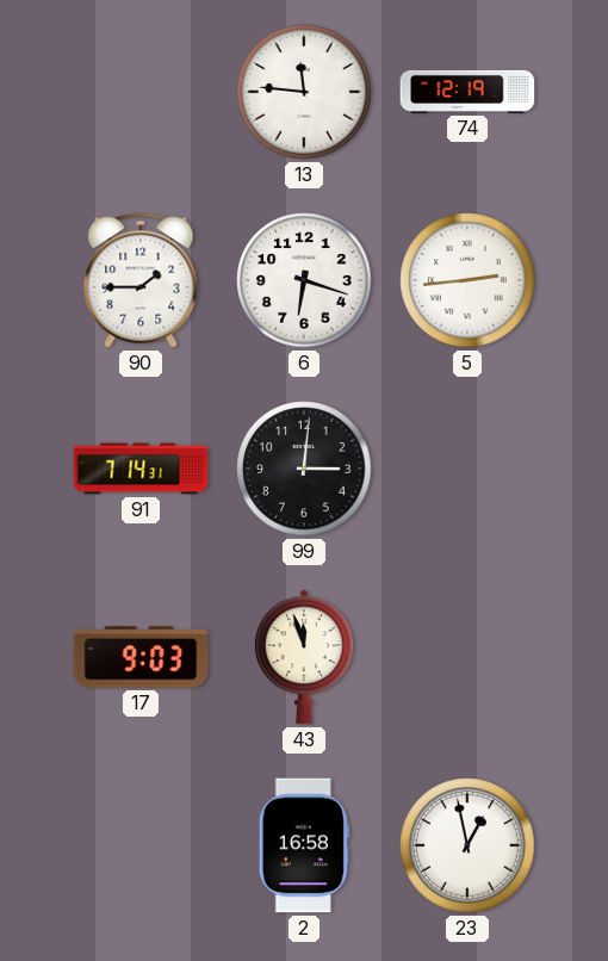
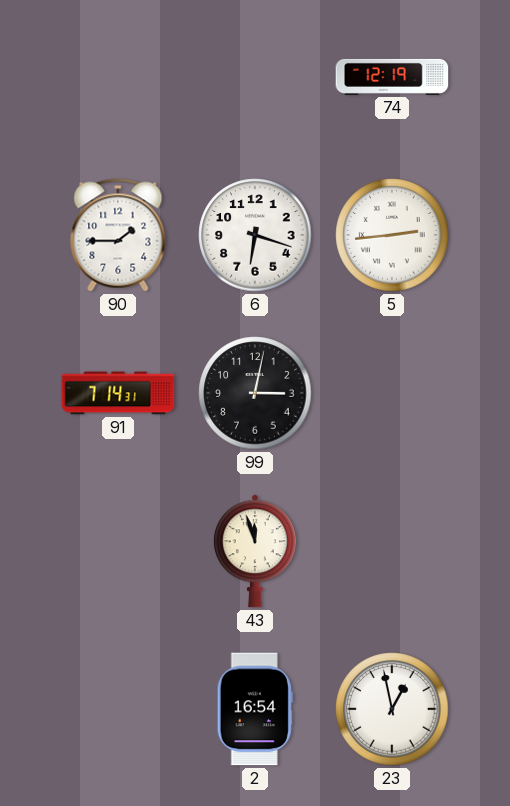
13: 11:46 -> none
99: 3:01 -> 3:02
17: 9:03 -> none
2: 16:58 -> 16:54
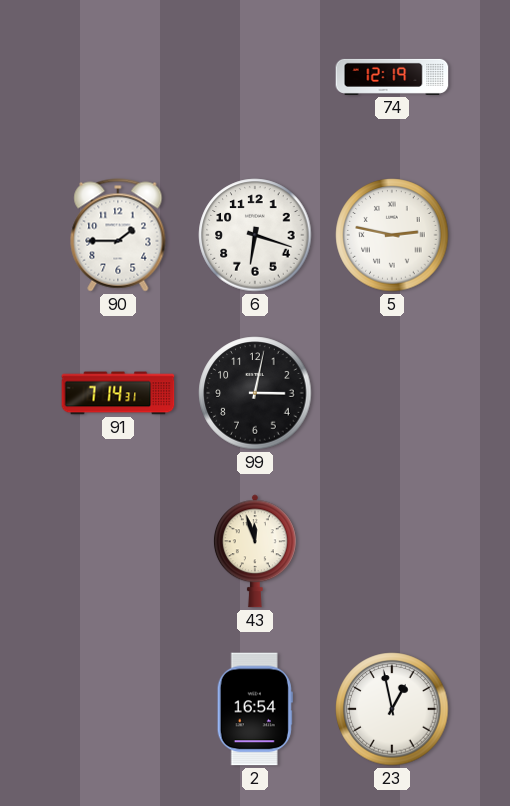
5: 2:44 -> 2:47
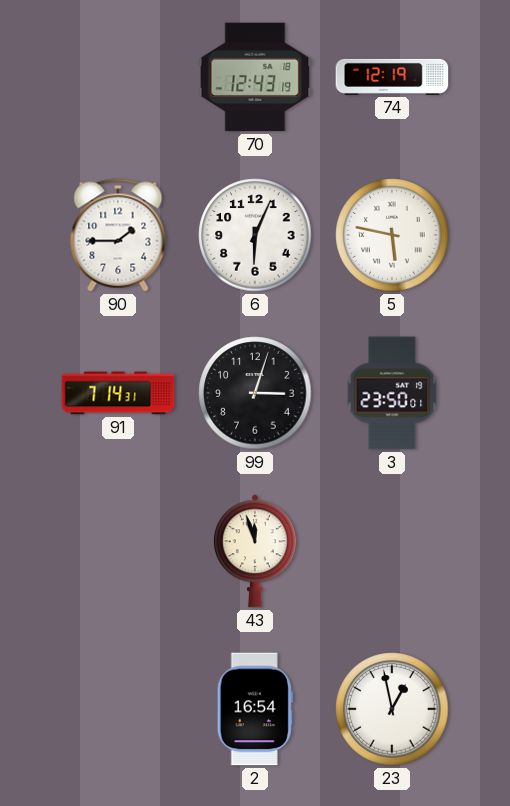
70: none -> 12:43
6: 6:18 -> 6:04
5: 2:47 -> 5:47
99: 3:02 -> 3:03
3: none -> 23:50
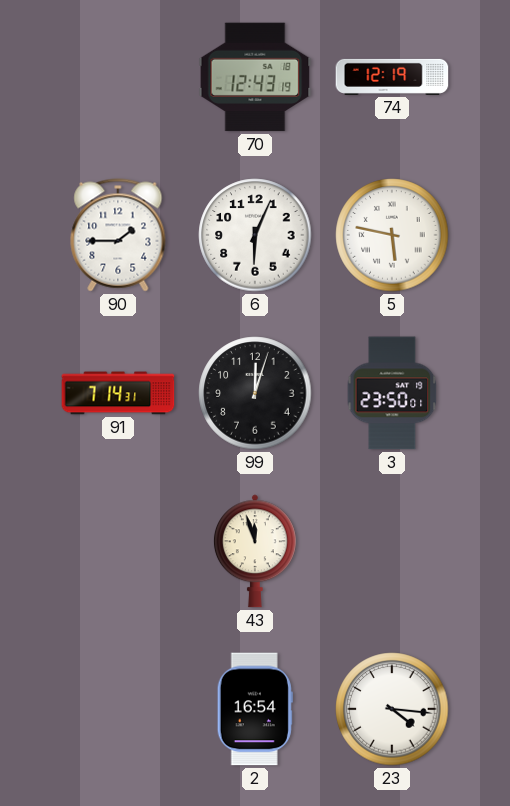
99: 3:03 -> 12:03
23: 12:58 -> 4:16
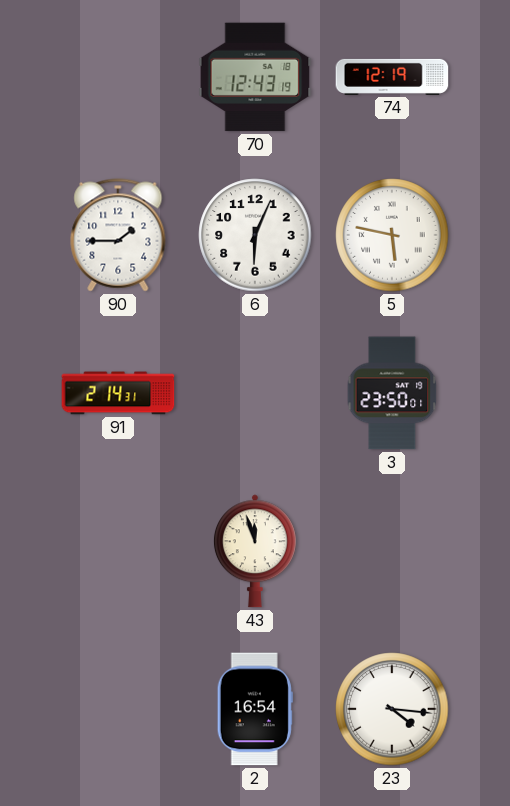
91: 7:14 -> 2:14
99: 12:03 -> none
